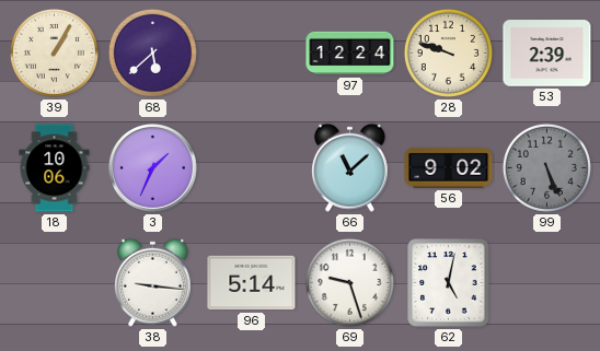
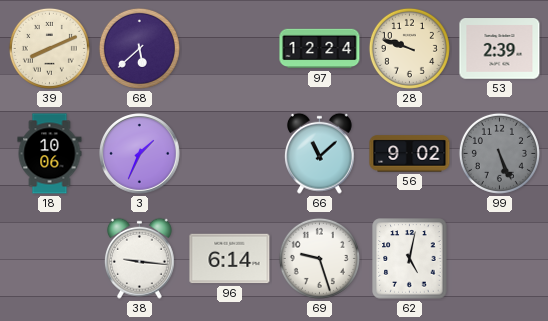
39: 1:05 -> 8:11
96: 5:14 -> 6:14
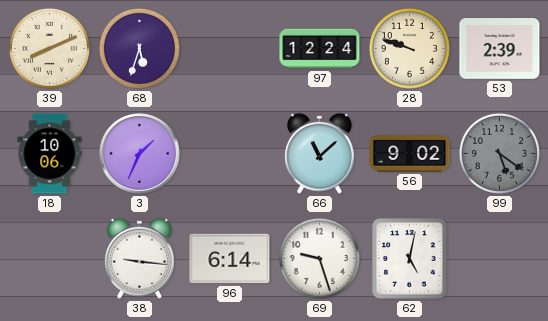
68: 5:38 -> 5:33
99: 5:26 -> 5:21
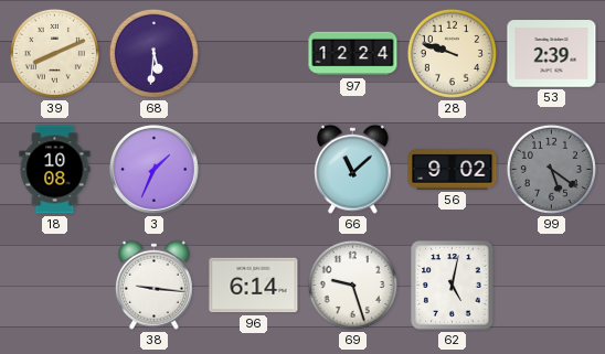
68: 5:33 -> 5:31
18: 10:06 -> 10:08
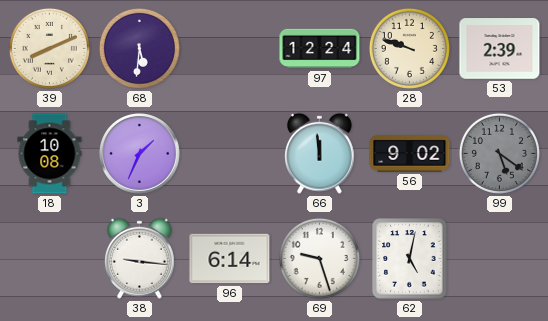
66: 11:08 -> 11:59
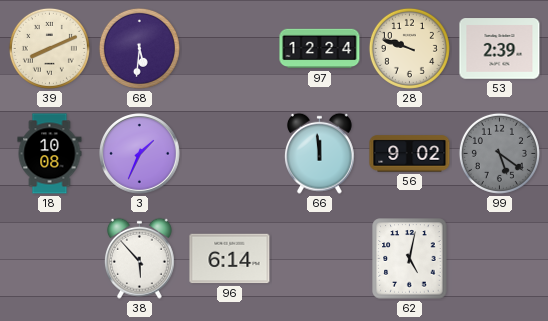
38: 9:16 -> 5:53
69: 9:27 -> none
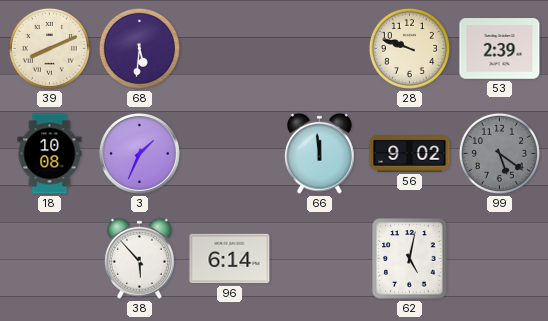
97: 12:24 -> none
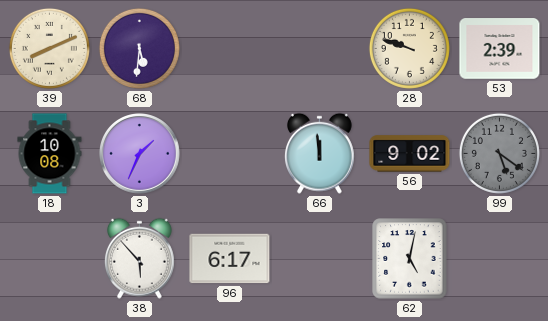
96: 6:14 -> 6:17
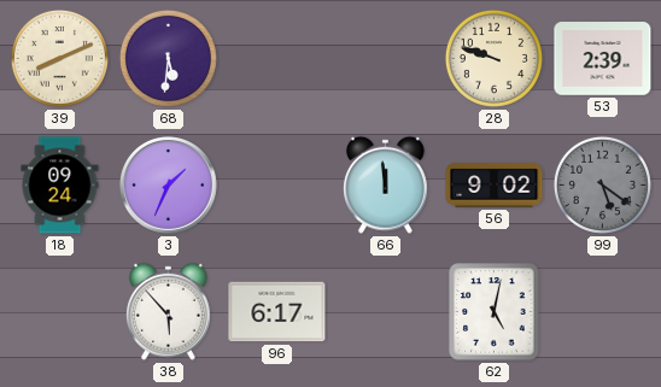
18: 10:08 -> 09:24
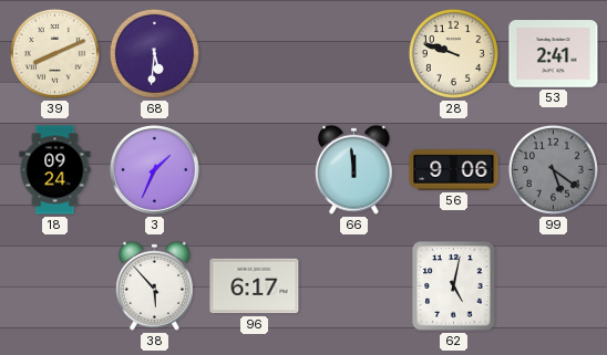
53: 2:39 -> 2:41
56: 9:02 -> 9:06
